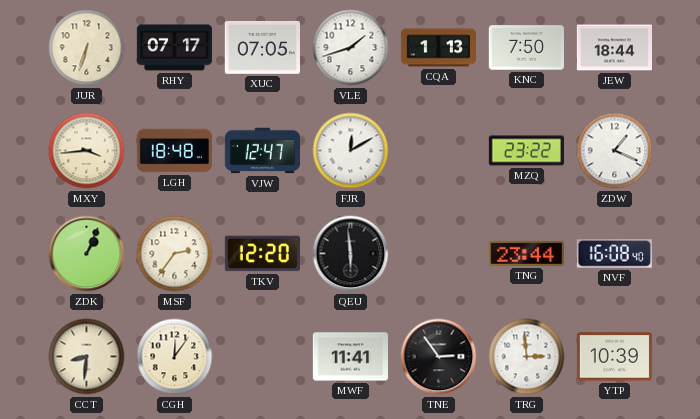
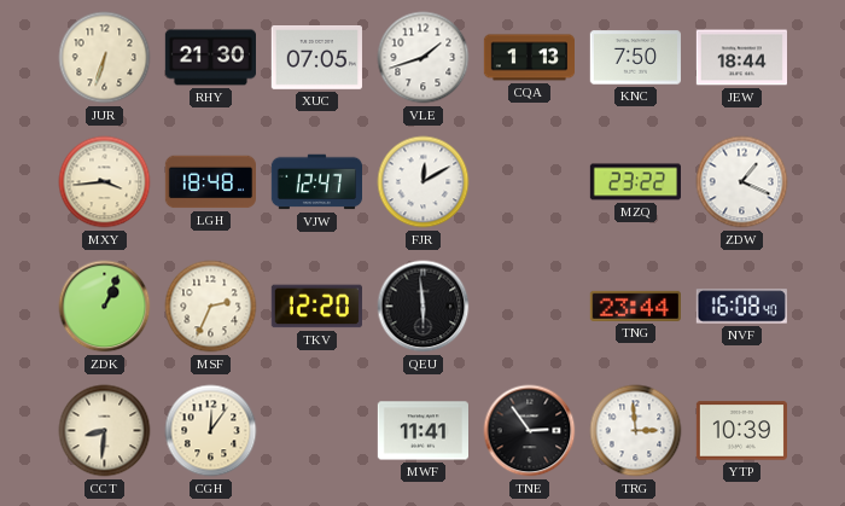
RHY: 07:17 -> 21:30
MSF: 2:36 -> 2:34
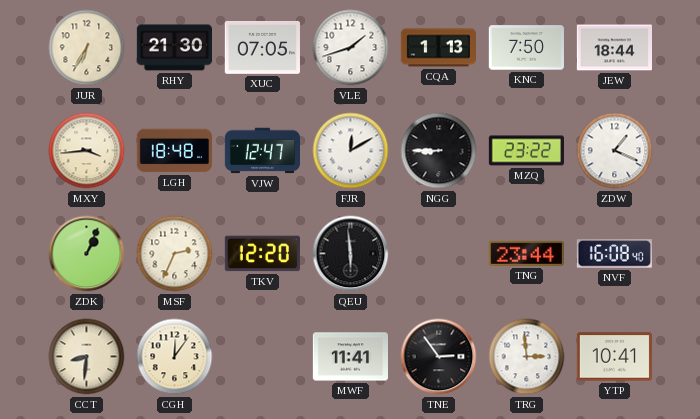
JUR: 6:33 -> 6:35
NGG: none -> 8:45
YTP: 10:39 -> 10:41
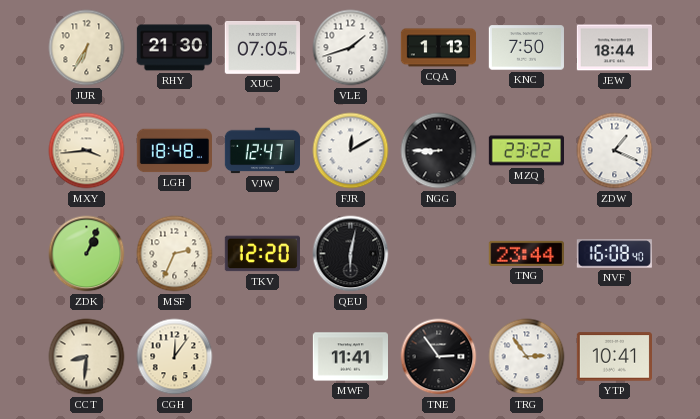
QEU: 5:59 -> 6:02
TRG: 2:59 -> 2:54
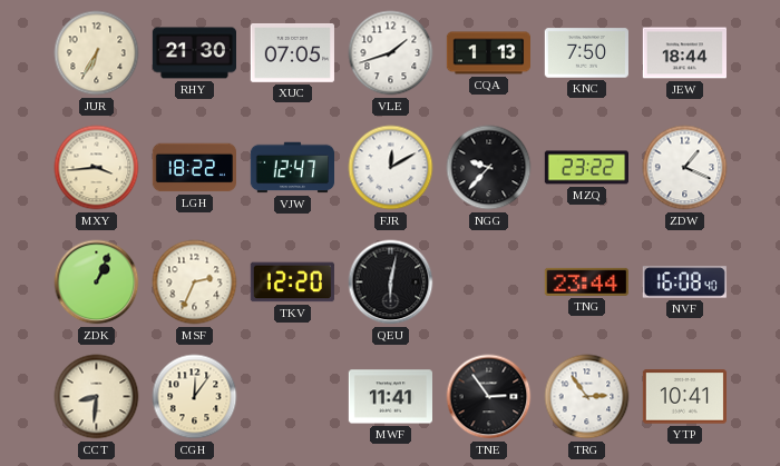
LGH: 18:48 -> 18:22
NGG: 8:45 -> 9:37
